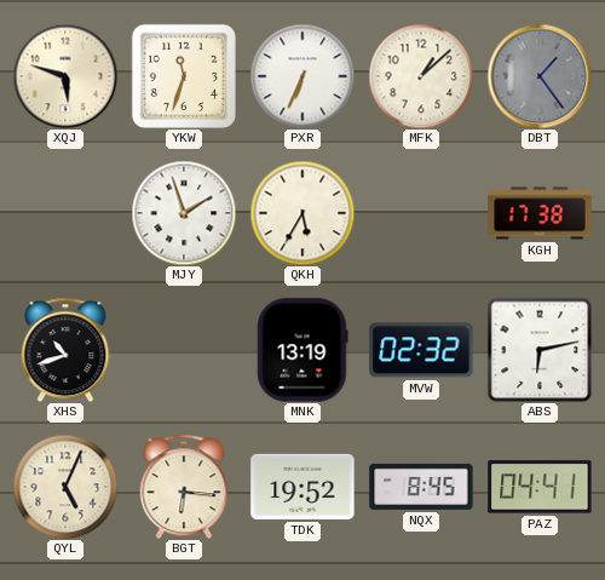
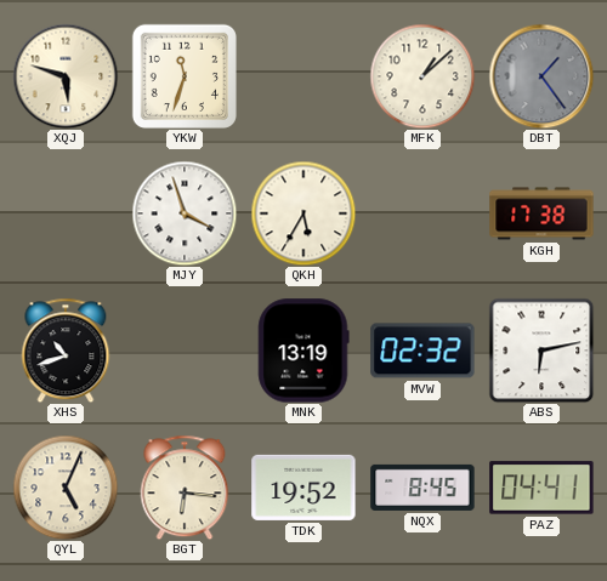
PXR: 6:34 -> none
MJY: 1:57 -> 3:57
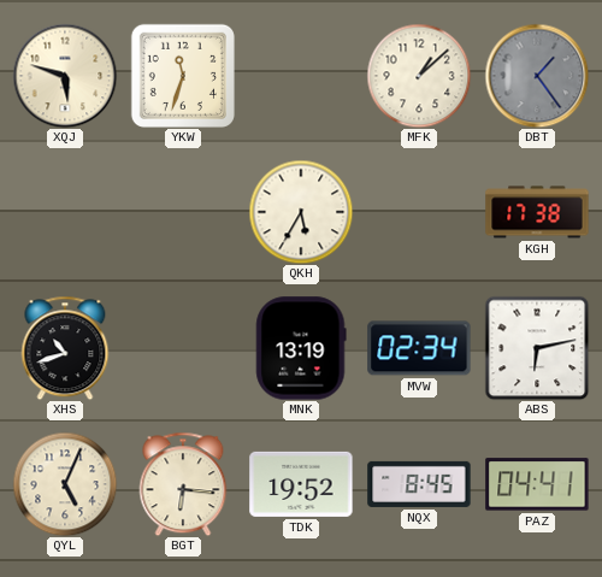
MJY: 3:57 -> none
MVW: 02:32 -> 02:34
